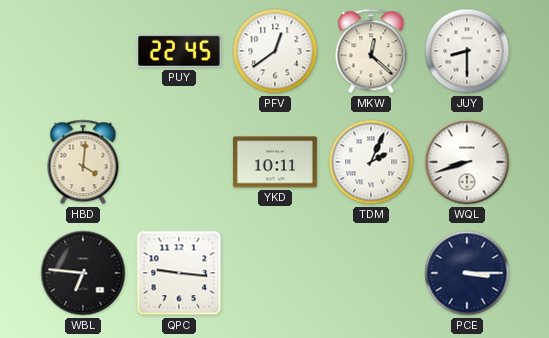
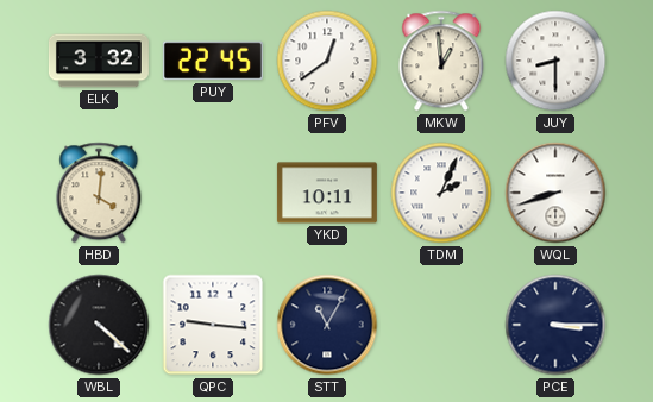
ELK: none -> 3:32
MKW: 12:22 -> 12:59
WBL: 6:46 -> 4:22
STT: none -> 11:05
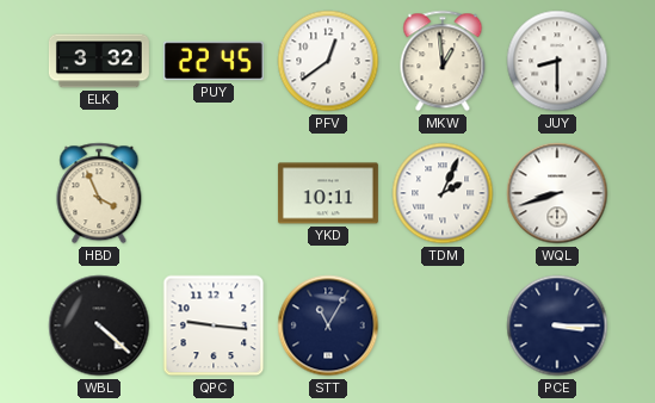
HBD: 4:01 -> 3:56
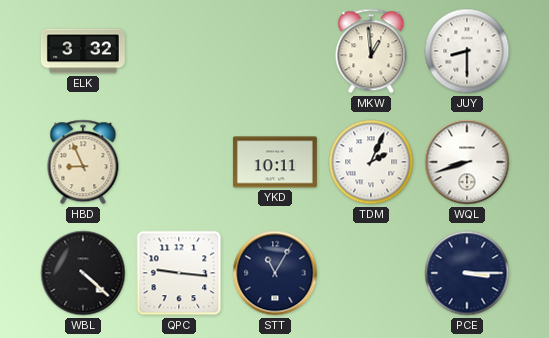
PUY: 22:45 -> none
PFV: 12:39 -> none
HBD: 3:56 -> 8:56
